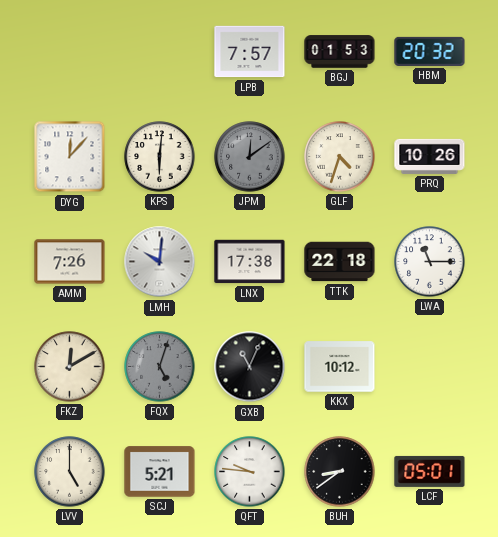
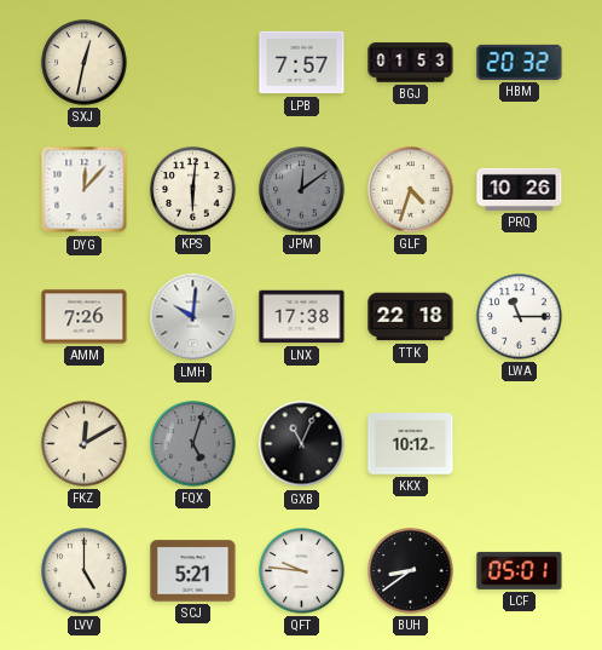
SXJ: none -> 12:32
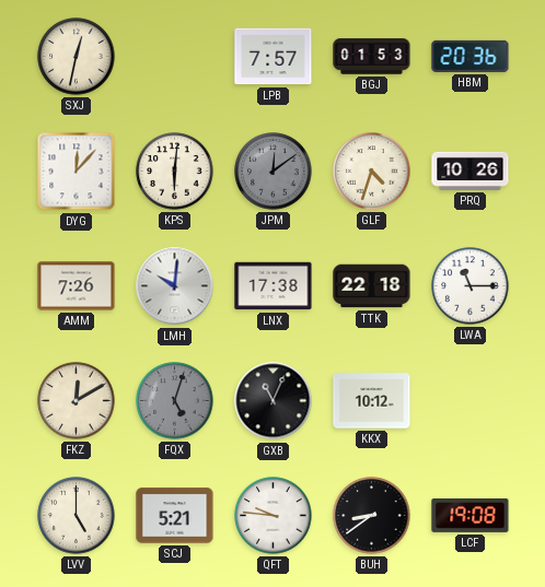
HBM: 20:32 -> 20:36
LCF: 05:01 -> 19:08
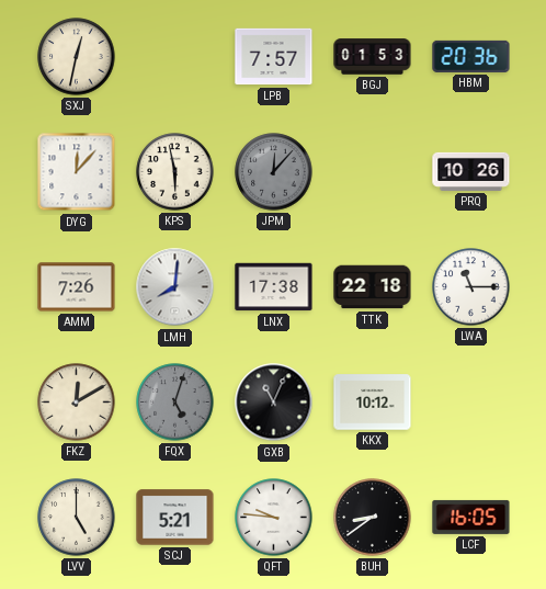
KPS: 6:01 -> 5:58
JPM: 12:09 -> 12:07
GLF: 4:33 -> none
LMH: 10:01 -> 8:01
LCF: 19:08 -> 16:05
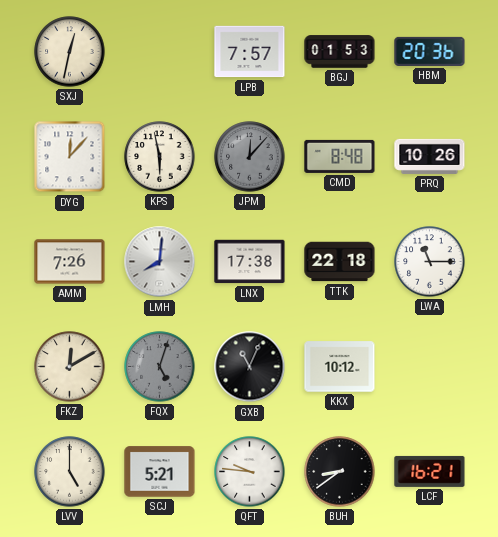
CMD: none -> 8:48
LCF: 16:05 -> 16:21
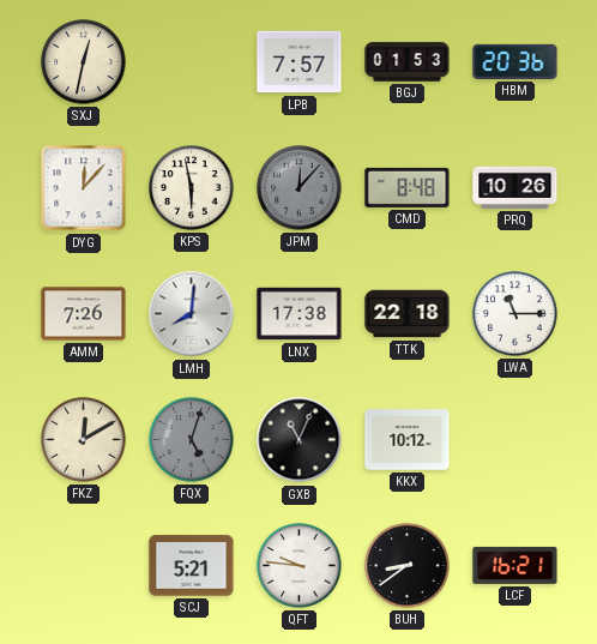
LVV: 5:00 -> none
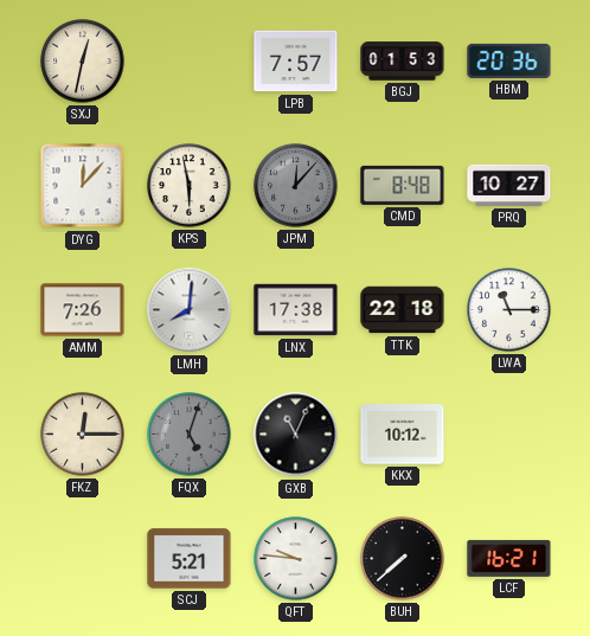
PRQ: 10:26 -> 10:27
FKZ: 12:10 -> 12:15
BUH: 8:39 -> 7:38
